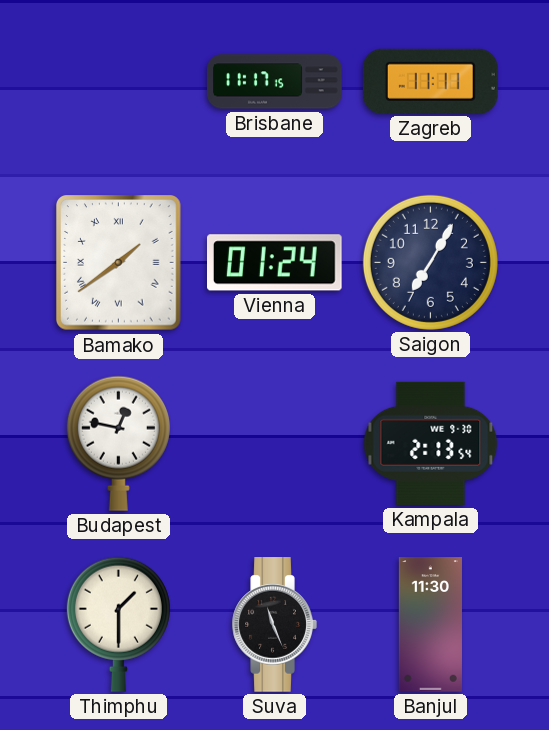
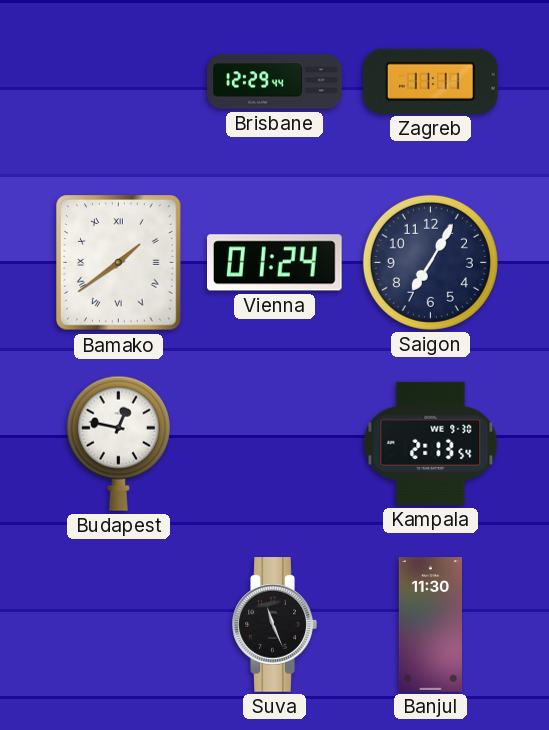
Brisbane: 11:17 -> 12:29
Thimphu: 1:30 -> none
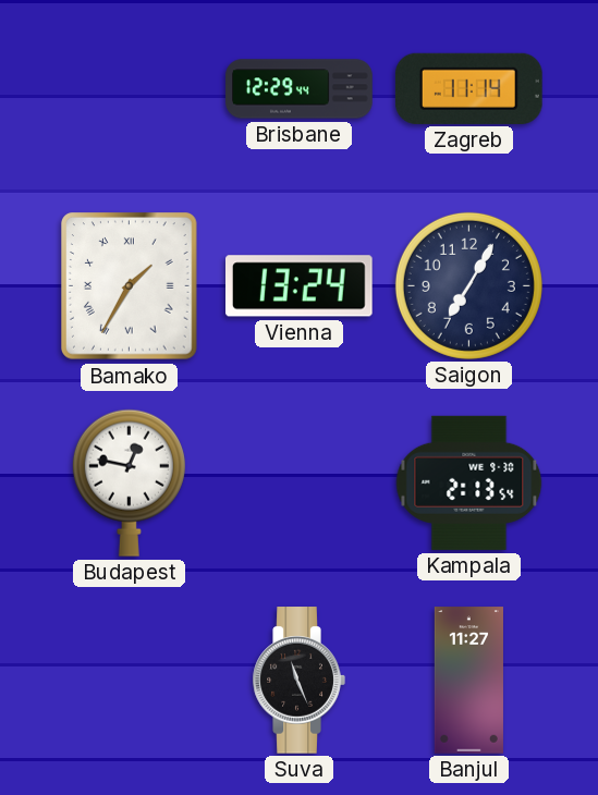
Zagreb: 11:11 -> 11:14
Bamako: 1:39 -> 1:35
Vienna: 01:24 -> 13:24
Banjul: 11:30 -> 11:27
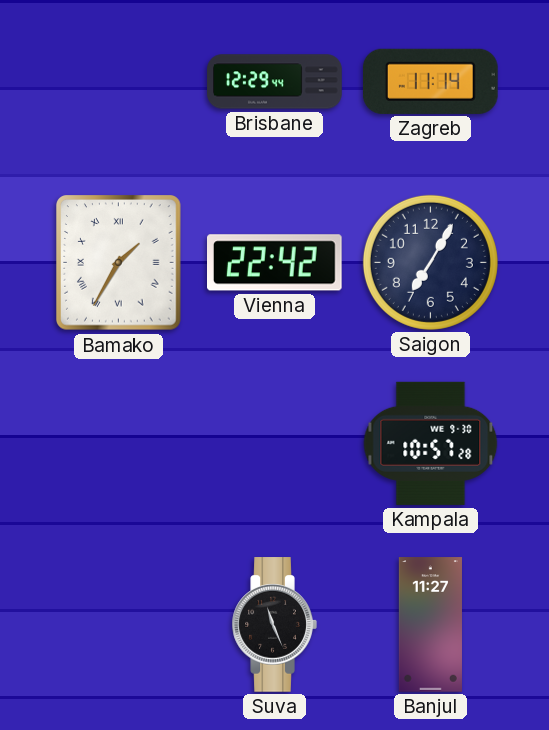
Vienna: 13:24 -> 22:42
Budapest: 12:47 -> none
Kampala: 2:13 -> 10:57
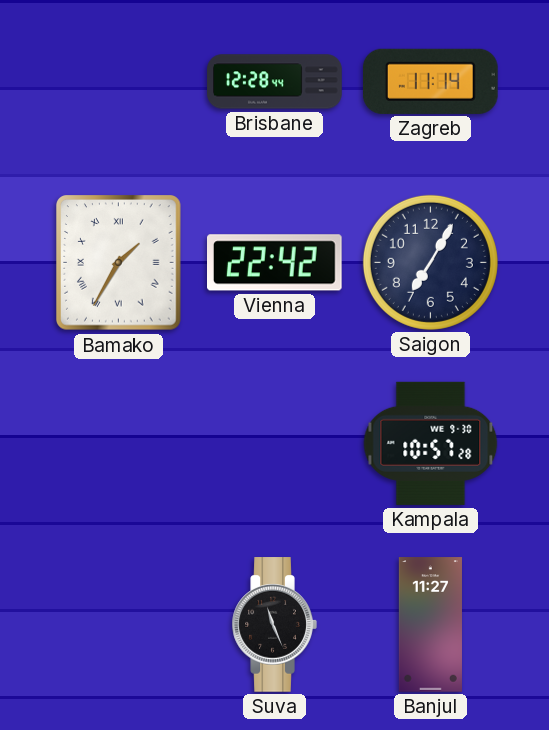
Brisbane: 12:29 -> 12:28
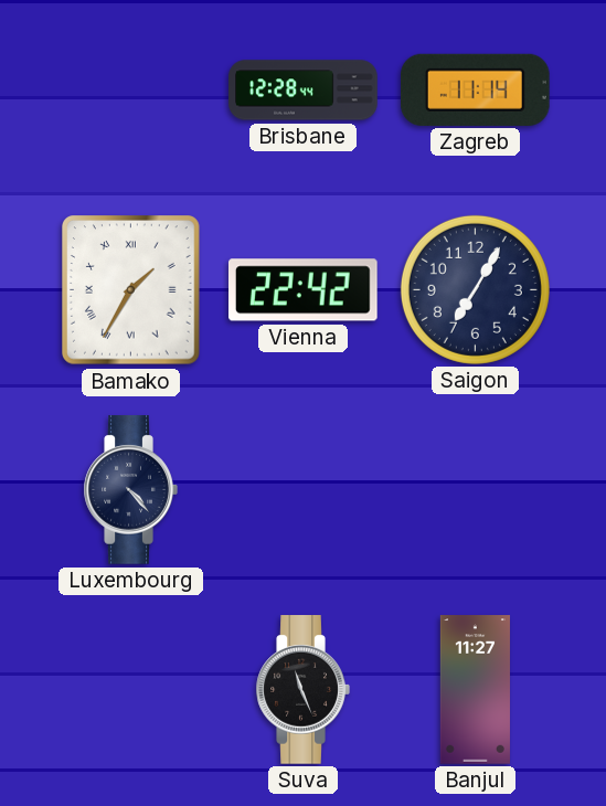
Luxembourg: none -> 4:23
Kampala: 10:57 -> none
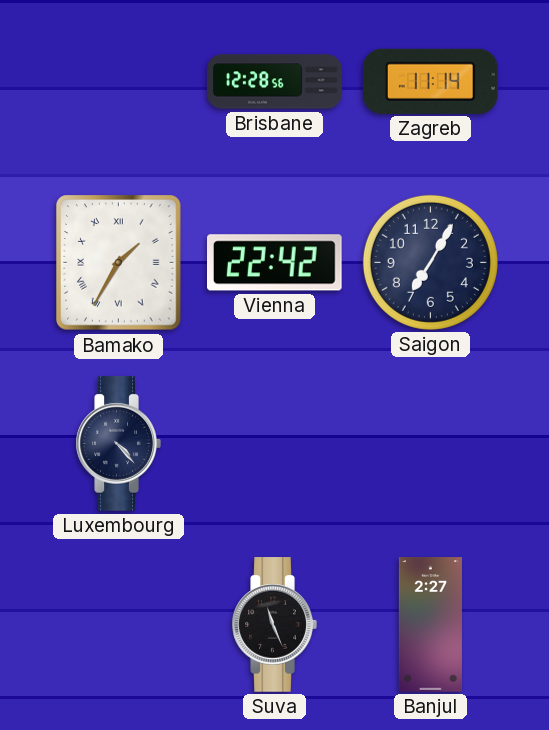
Brisbane: 12:28:44 -> 12:28:56
Banjul: 11:27 -> 2:27
